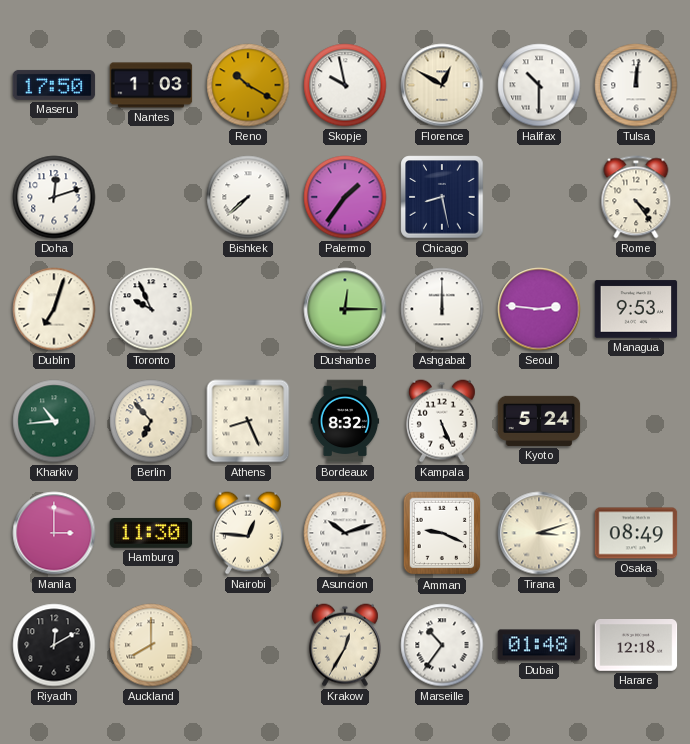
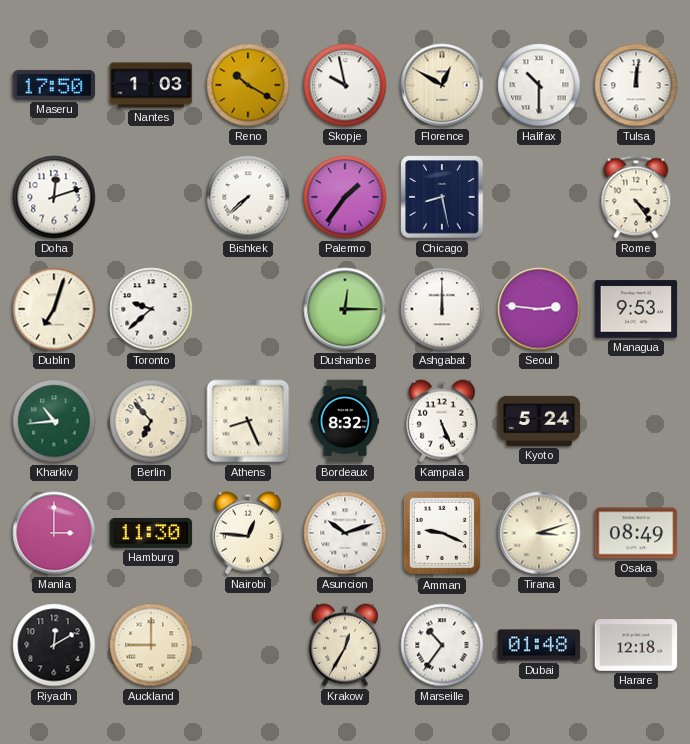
Toronto: 9:56 -> 9:38
Auckland: 8:00 -> 9:00
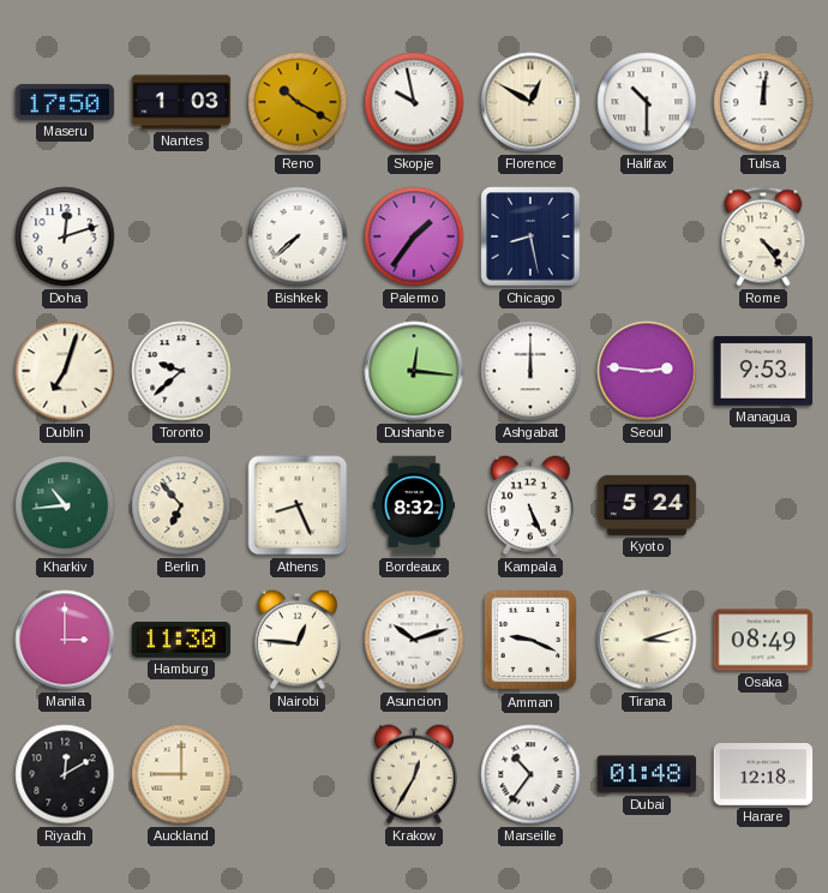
Dushanbe: 12:15 -> 12:16
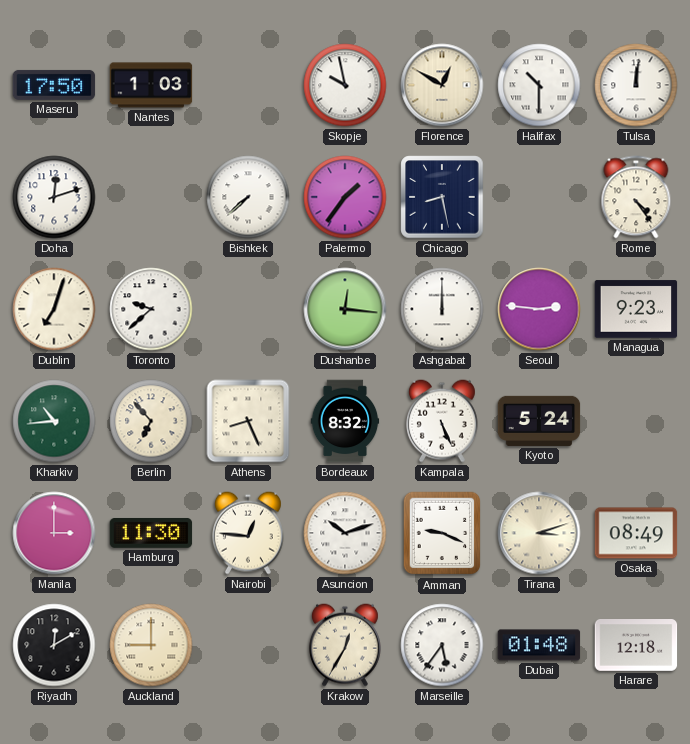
Reno: 10:20 -> none
Managua: 9:53 -> 9:23
Marseille: 10:36 -> 5:36
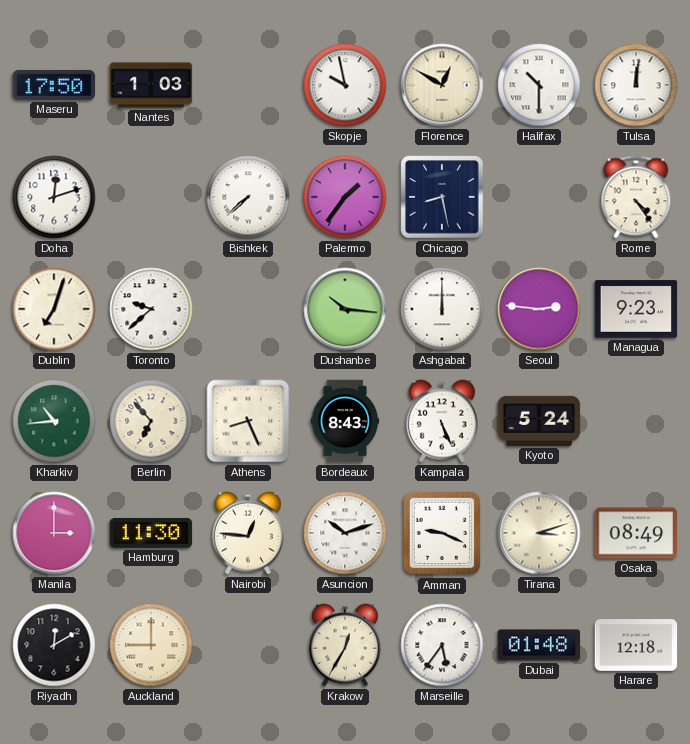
Dushanbe: 12:16 -> 10:16
Bordeaux: 8:32 -> 8:43
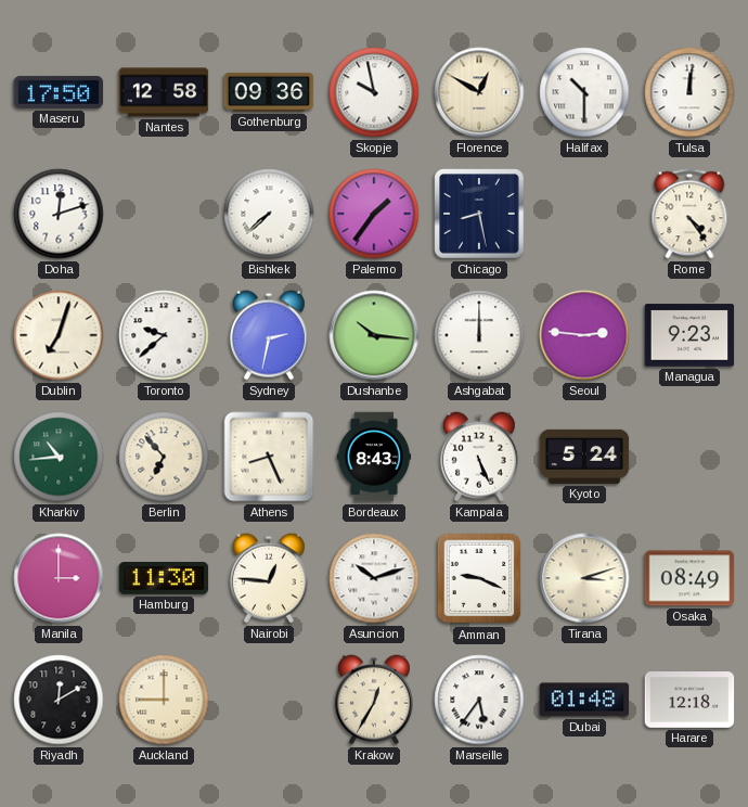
Nantes: 1:03 -> 12:58
Gothenburg: none -> 09:36
Sydney: none -> 2:32
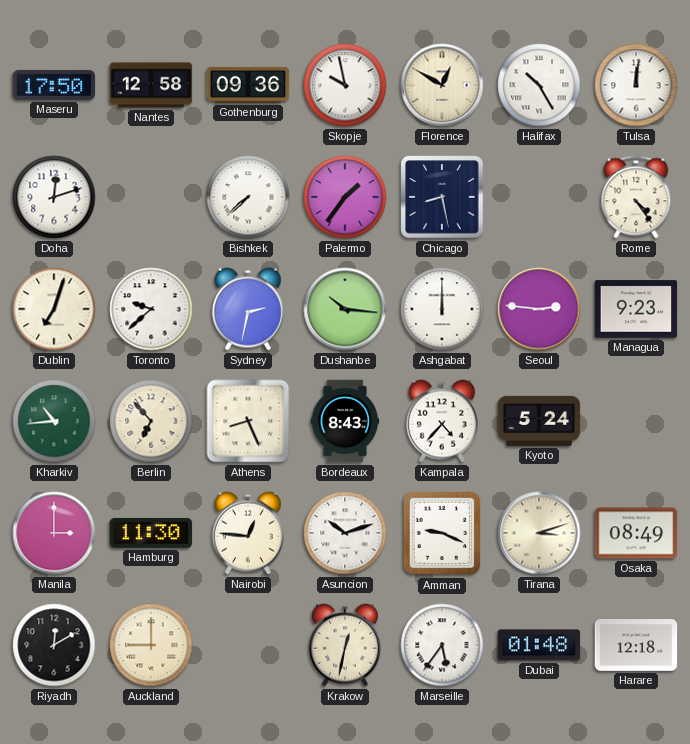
Halifax: 10:30 -> 10:25
Kampala: 5:26 -> 4:37
Krakow: 12:35 -> 12:32
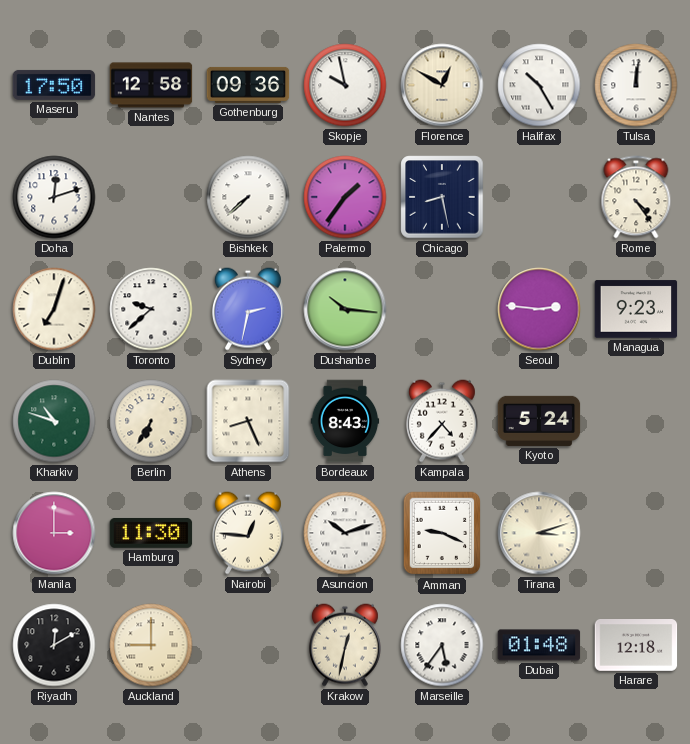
Ashgabat: 12:00 -> none
Kharkiv: 10:44 -> 10:48
Berlin: 6:53 -> 6:35
Osaka: 08:49 -> none
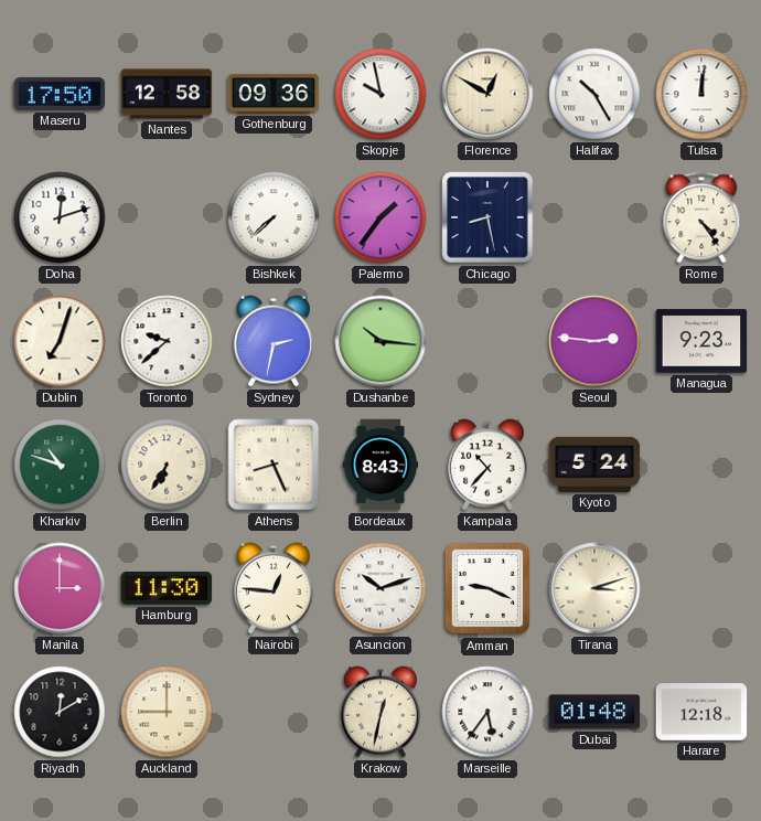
Kampala: 4:37 -> 10:37
